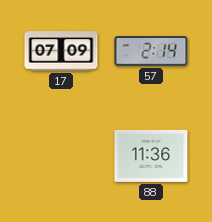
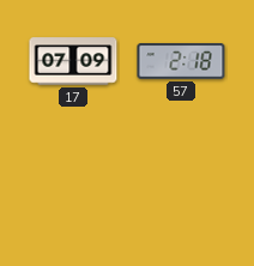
57: 2:14 -> 2:18
88: 11:36 -> none
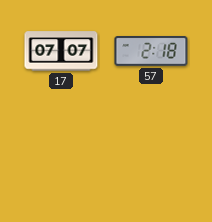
17: 07:09 -> 07:07
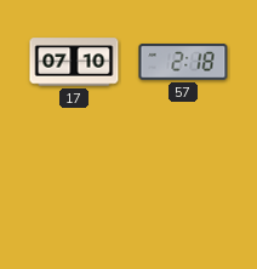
17: 07:07 -> 07:10
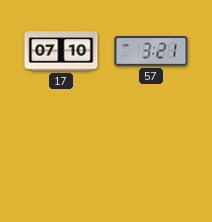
57: 2:18 -> 3:21
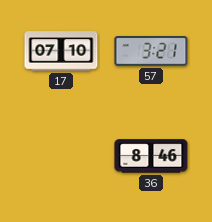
36: none -> 8:46
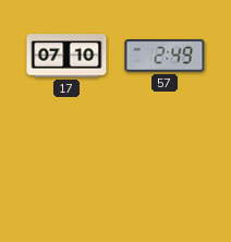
57: 3:21 -> 2:49
36: 8:46 -> none
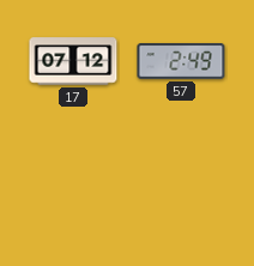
17: 07:10 -> 07:12
